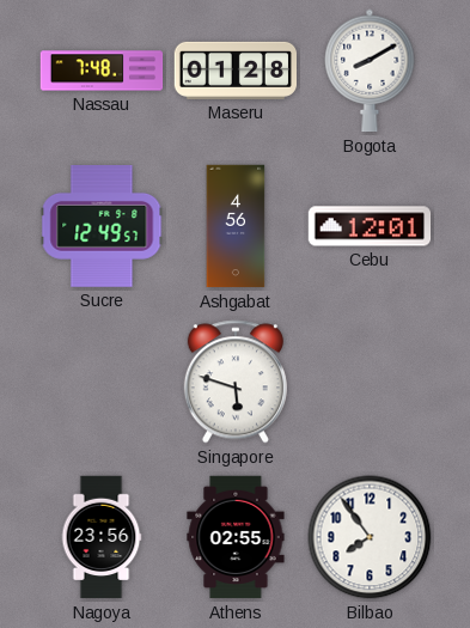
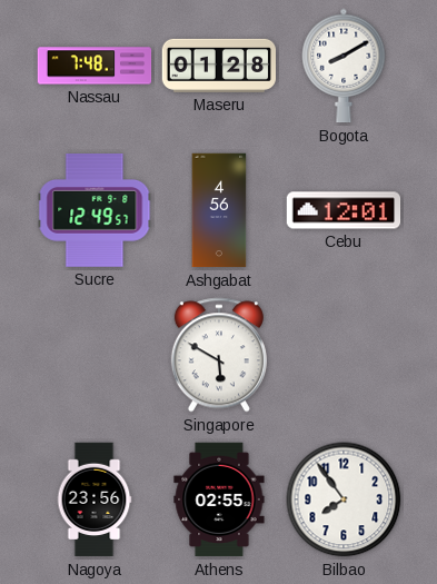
Singapore: 5:48 -> 5:50
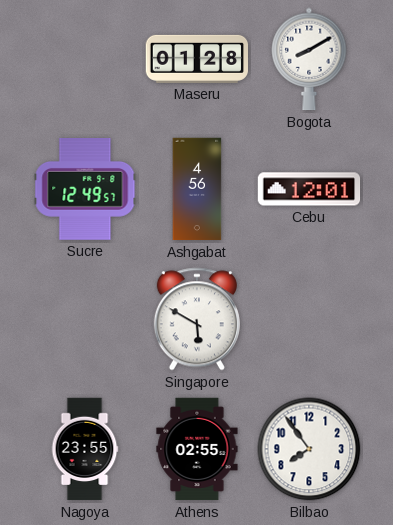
Nassau: 7:48 -> none
Nagoya: 23:56 -> 23:55
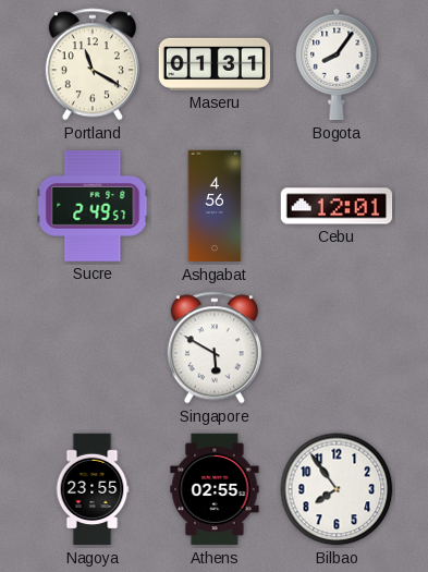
Portland: none -> 11:20
Maseru: 01:28 -> 01:31
Bogota: 8:10 -> 8:06
Sucre: 12:49 -> 2:49
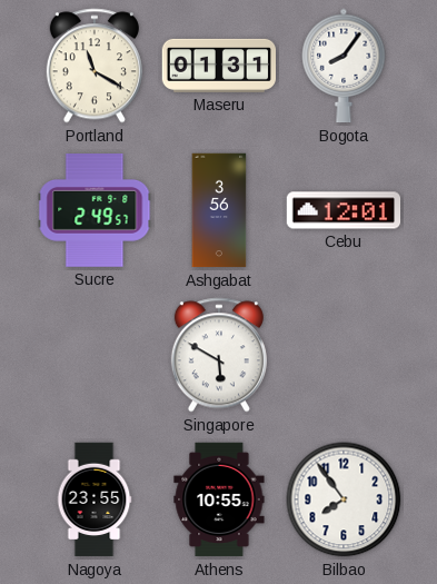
Ashgabat: 4:56 -> 3:56
Athens: 02:55 -> 10:55
